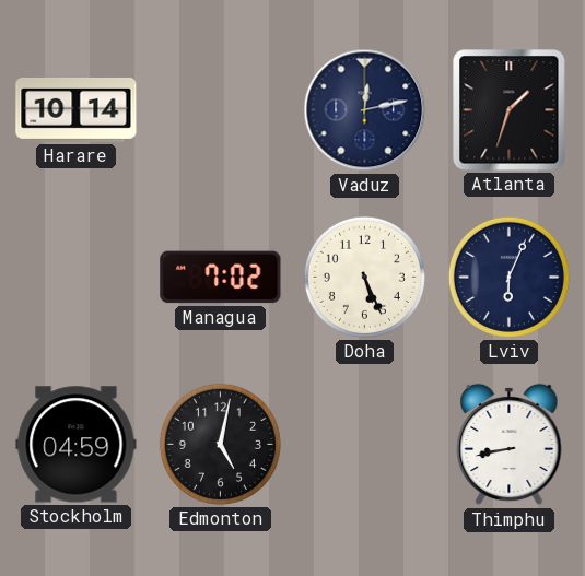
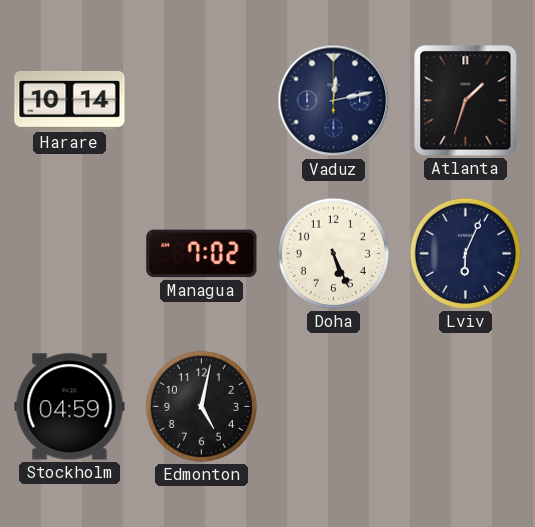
Thimphu: 8:43 -> none
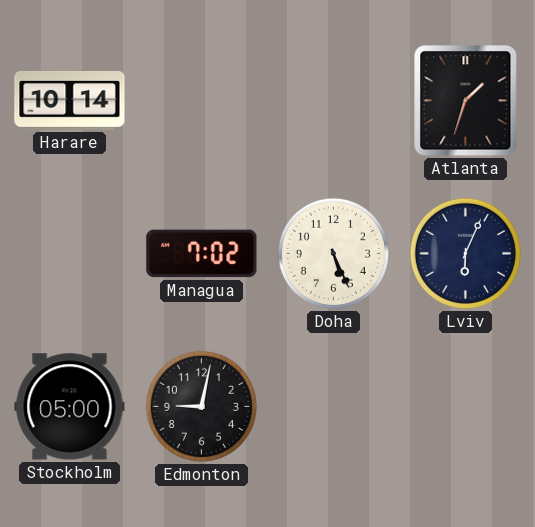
Vaduz: 12:13 -> none
Stockholm: 04:59 -> 05:00
Edmonton: 5:02 -> 9:02
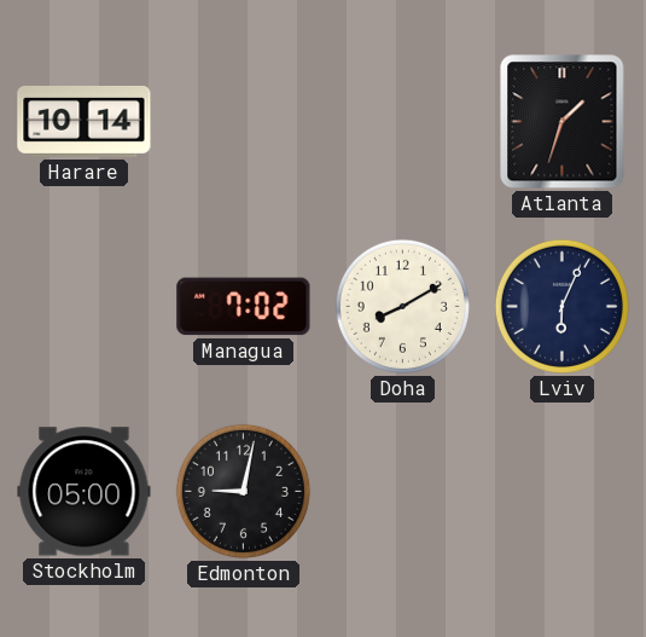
Doha: 5:26 -> 8:10
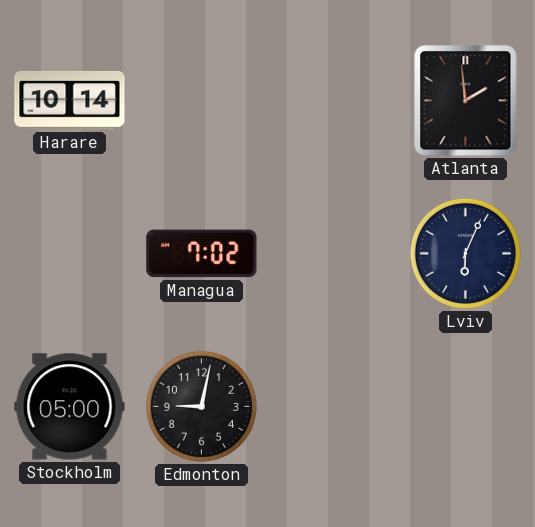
Atlanta: 1:33 -> 1:59
Doha: 8:10 -> none
